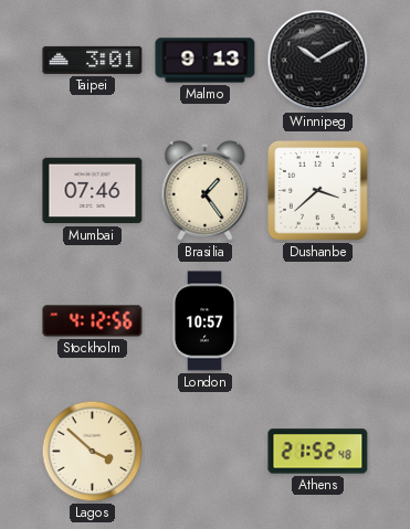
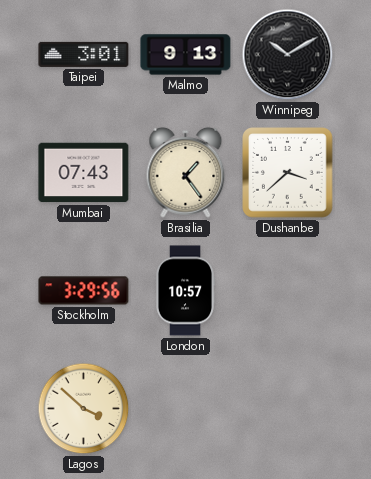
Mumbai: 07:46 -> 07:43
Stockholm: 4:12 -> 3:29
Athens: 21:52 -> none
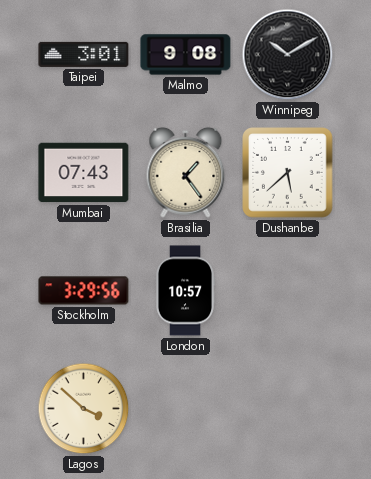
Malmo: 9:13 -> 9:08
Dushanbe: 3:38 -> 5:38
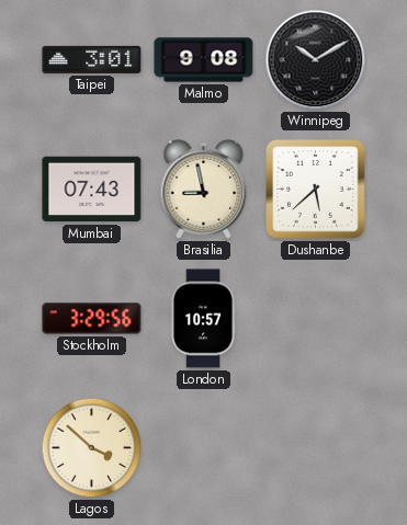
Brasilia: 1:24 -> 8:58
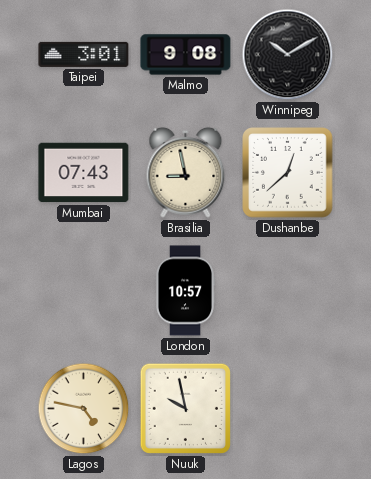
Dushanbe: 5:38 -> 12:38
Stockholm: 3:29 -> none
Lagos: 3:52 -> 4:47
Nuuk: none -> 9:58
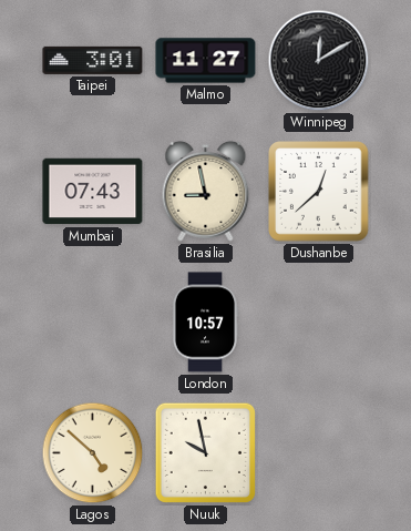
Malmo: 9:08 -> 11:27
Winnipeg: 10:10 -> 12:10
Lagos: 4:47 -> 4:52
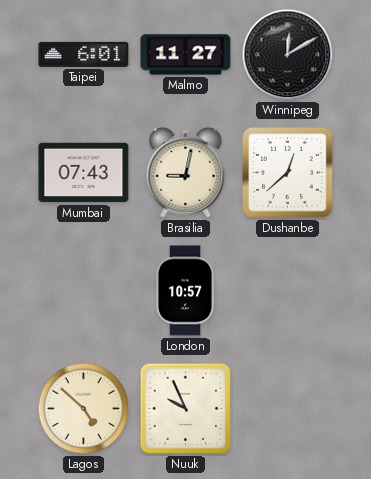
Taipei: 3:01 -> 6:01
Brasilia: 8:58 -> 9:02
Nuuk: 9:58 -> 9:56
